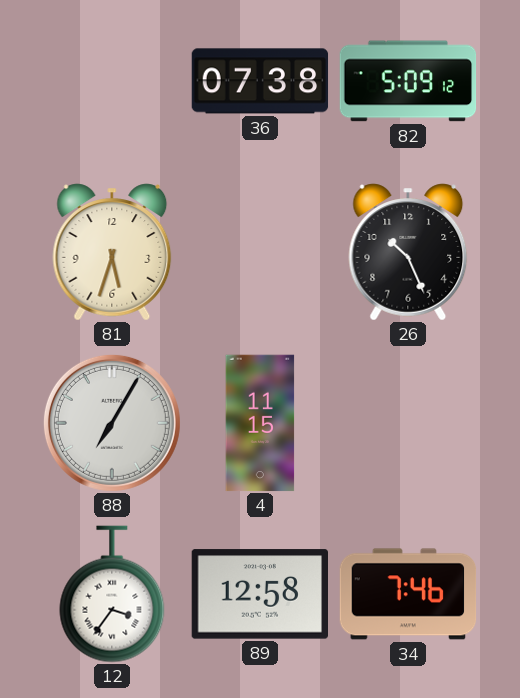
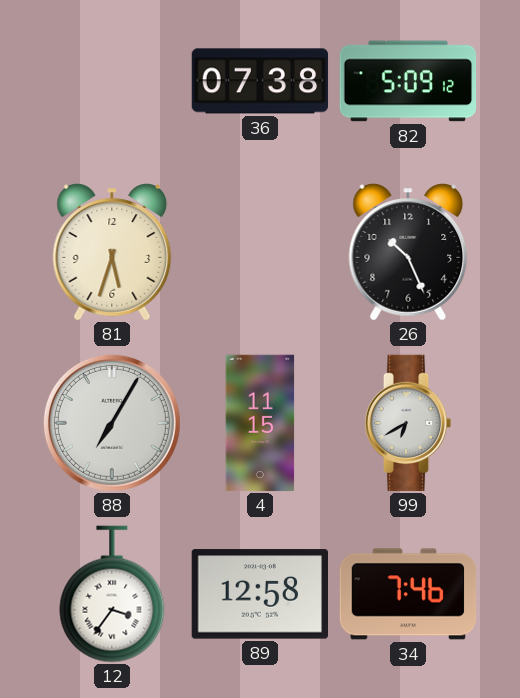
99: none -> 6:40
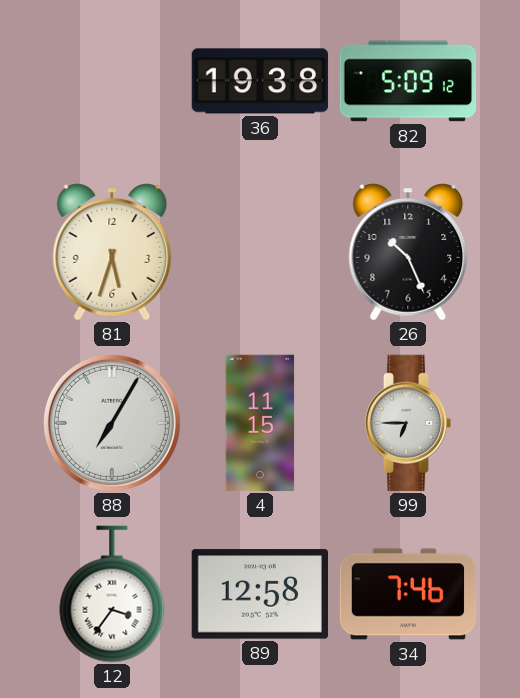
36: 07:38 -> 19:38
99: 6:40 -> 6:45
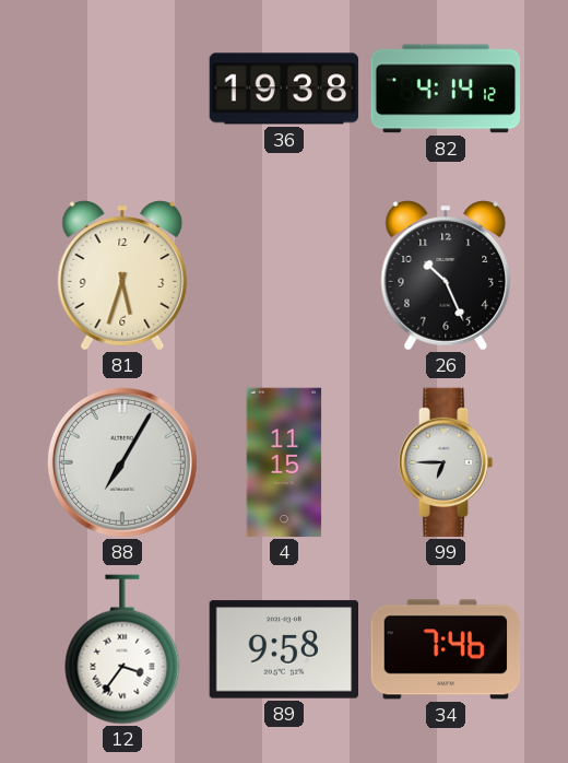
82: 5:09 -> 4:14
89: 12:58 -> 9:58
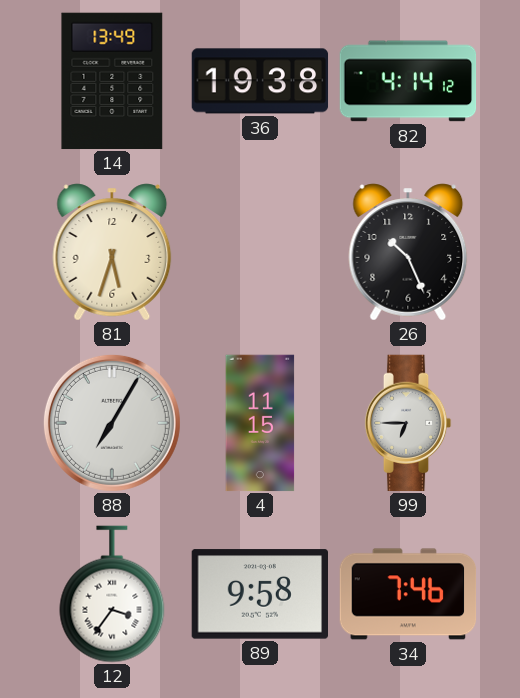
14: none -> 13:49
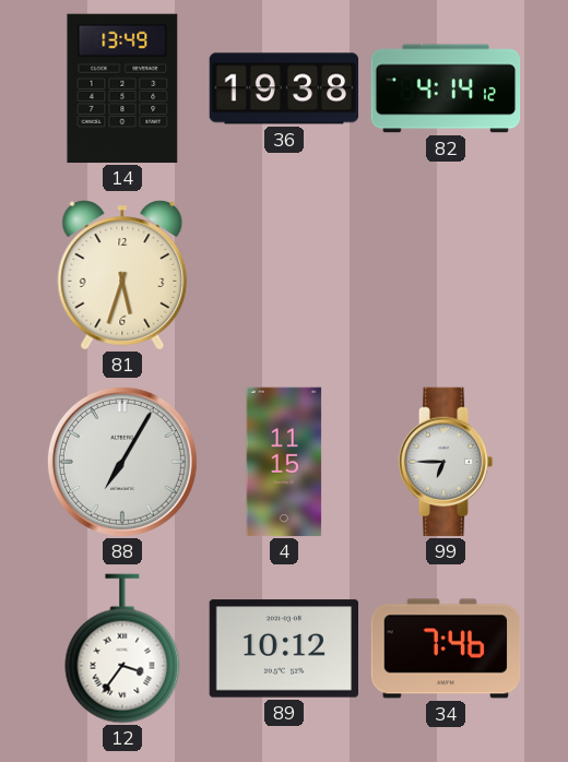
26: 10:26 -> none
89: 9:58 -> 10:12
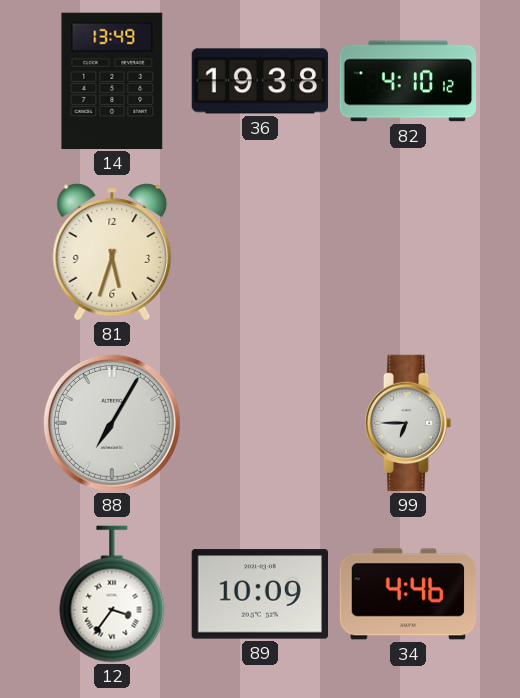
82: 4:14 -> 4:10
4: 11:15 -> none
89: 10:12 -> 10:09
34: 7:46 -> 4:46
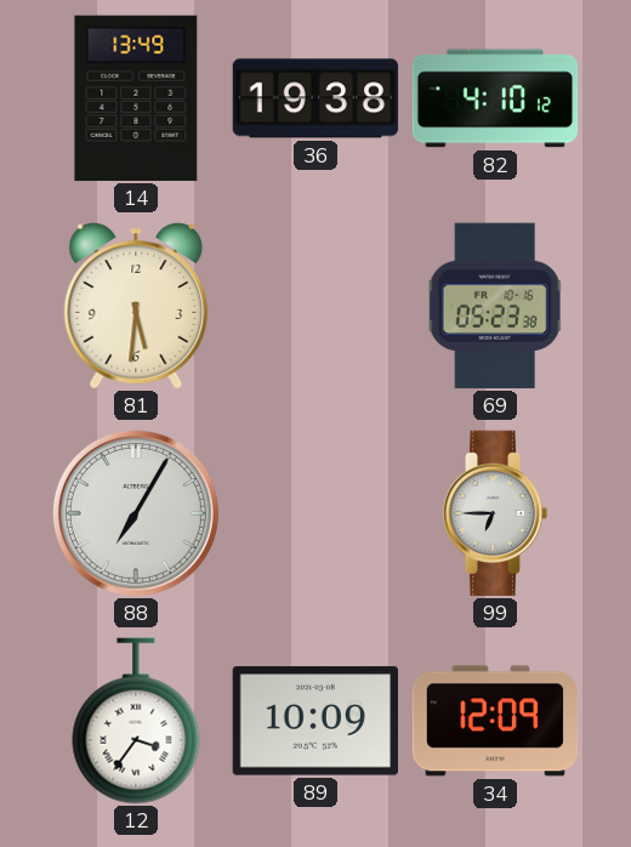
81: 5:33 -> 5:31
69: none -> 05:23
34: 4:46 -> 12:09
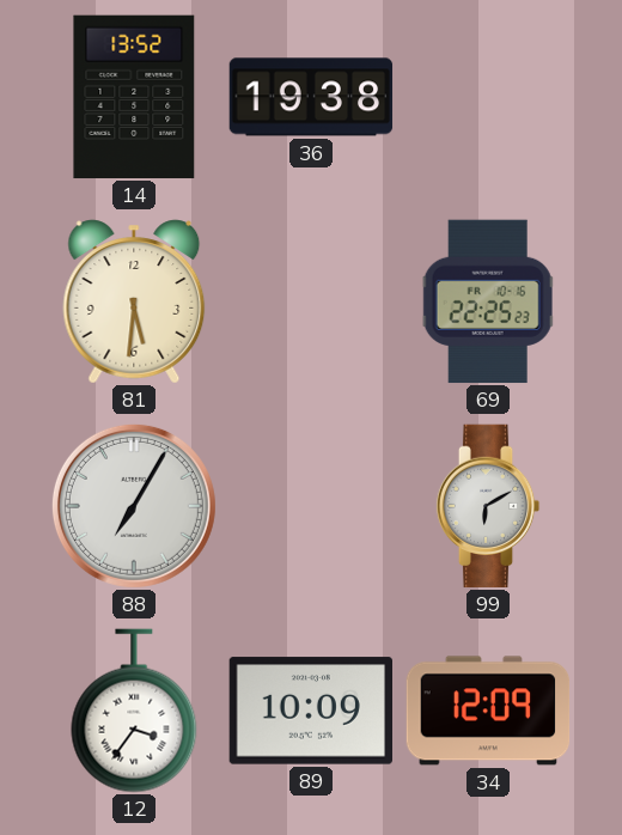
14: 13:49 -> 13:52
82: 4:10 -> none
69: 05:23 -> 22:25
99: 6:45 -> 6:10
